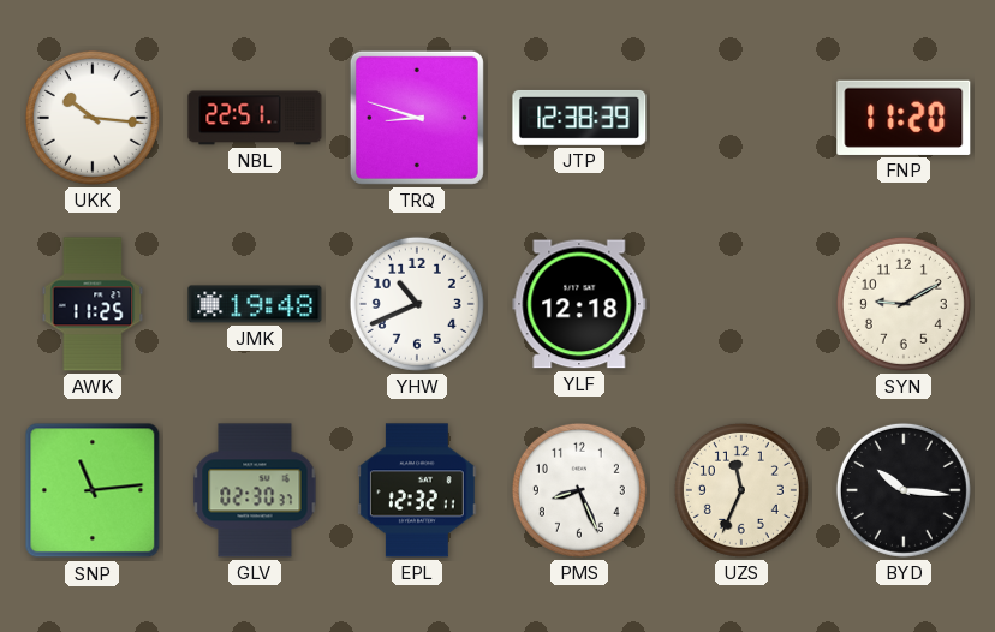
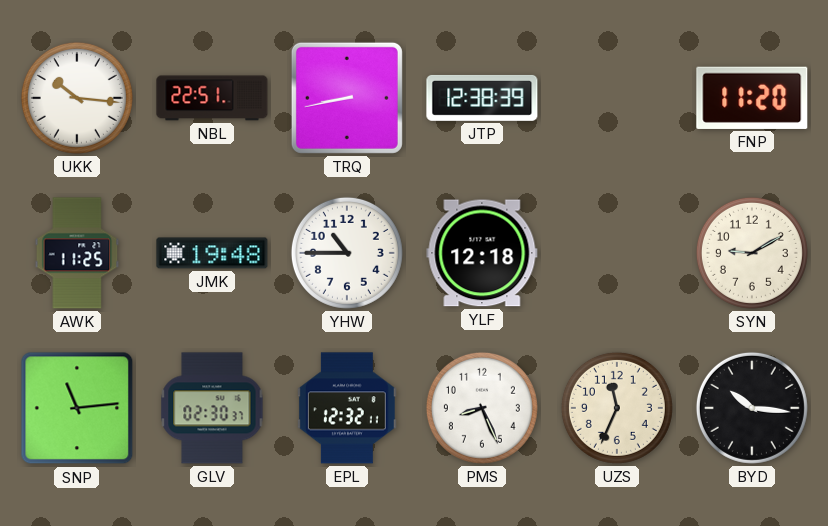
TRQ: 8:48 -> 8:43
YHW: 10:41 -> 10:45
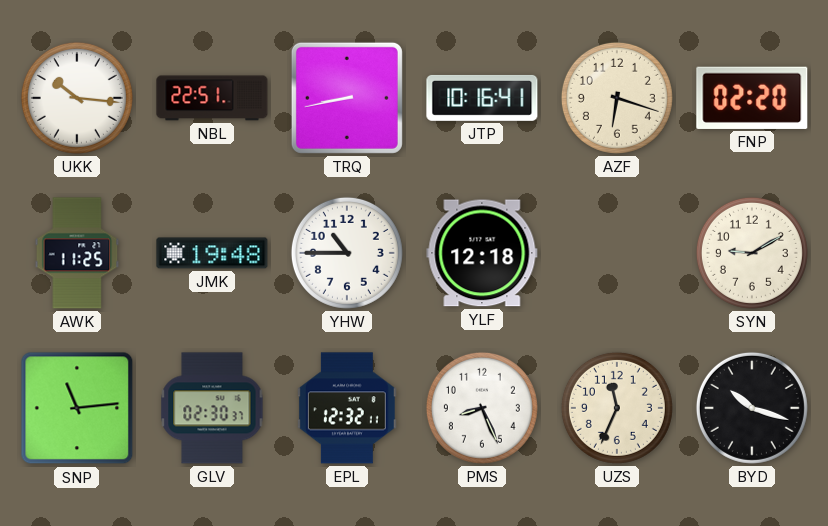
JTP: 12:38 -> 10:16
AZF: none -> 6:18
FNP: 11:20 -> 02:20
BYD: 10:16 -> 10:18
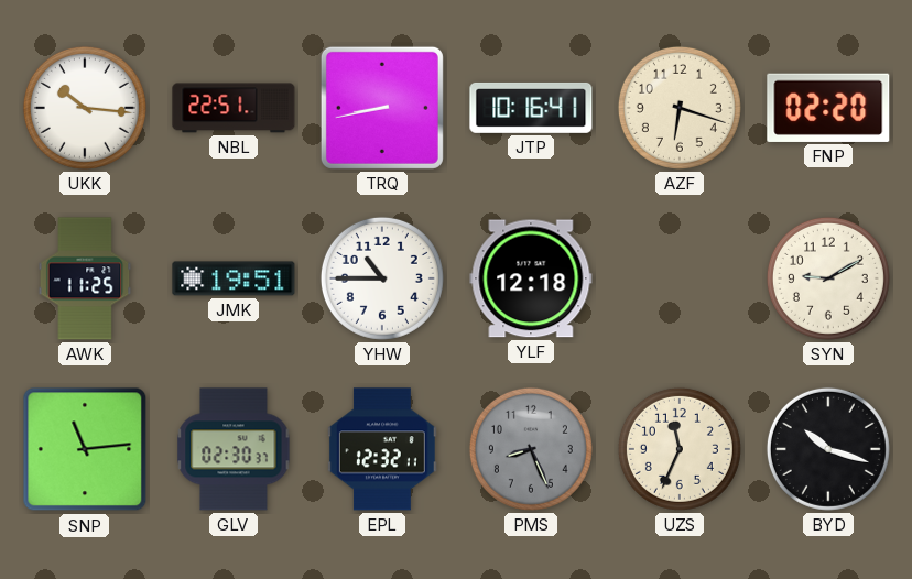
JMK: 19:48 -> 19:51
PMS dial: white -> grey
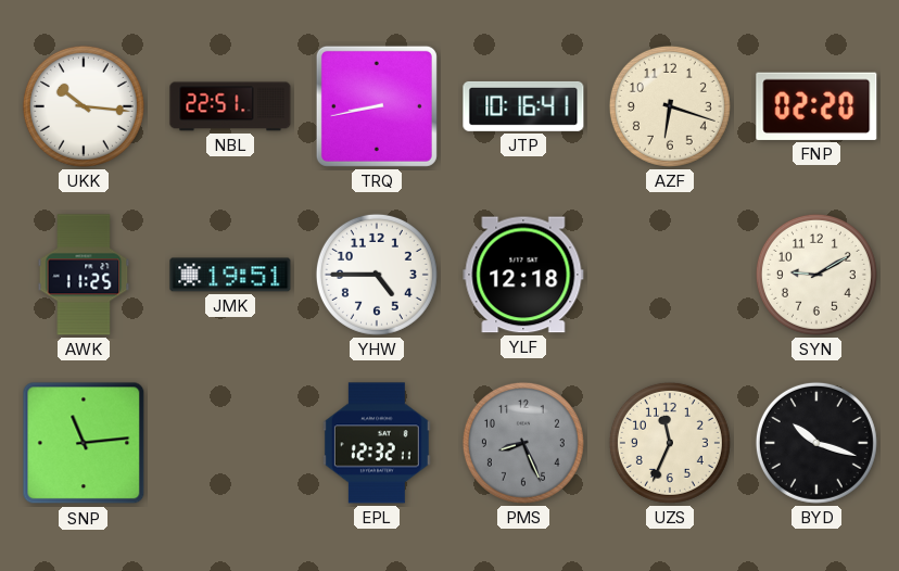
YHW: 10:45 -> 4:45
GLV: 02:30 -> none
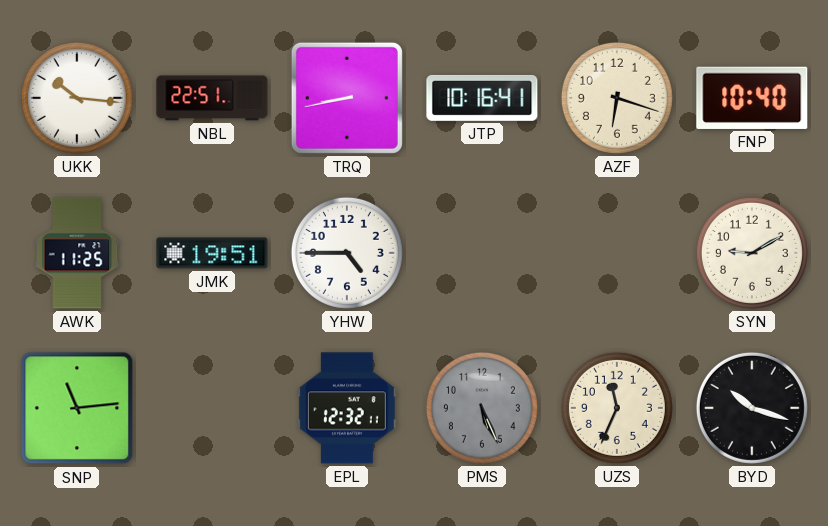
FNP: 02:20 -> 10:40
YLF: 12:18 -> none
PMS: 8:26 -> 5:26
